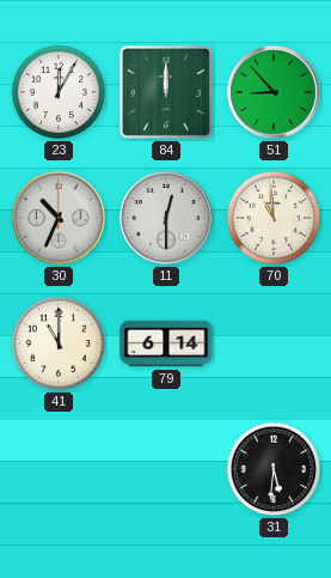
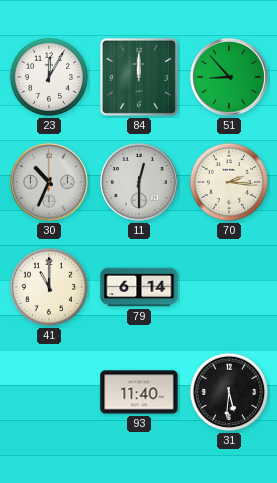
70: 10:59 -> 2:16
93: none -> 11:40
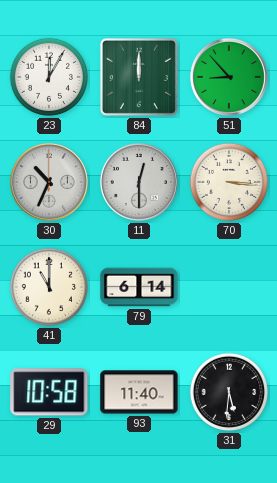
70: 2:16 -> 3:16
29: none -> 10:58
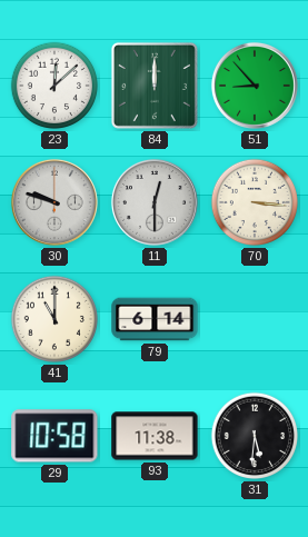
23: 12:05 -> 12:08
30: 10:34 -> 9:48
93: 11:40 -> 11:38
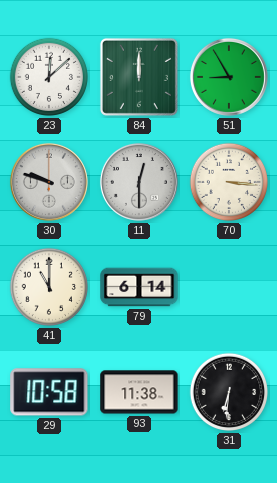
51: 8:53 -> 8:55
31: 5:31 -> 6:31
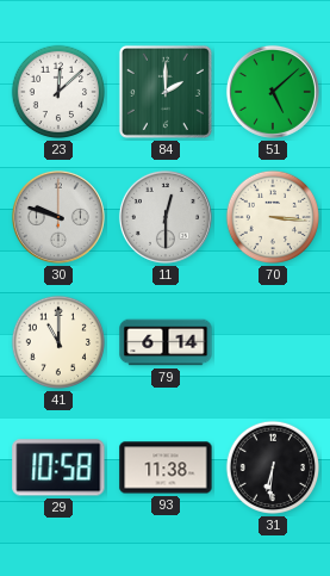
84: 12:00 -> 2:00
51: 8:55 -> 5:08
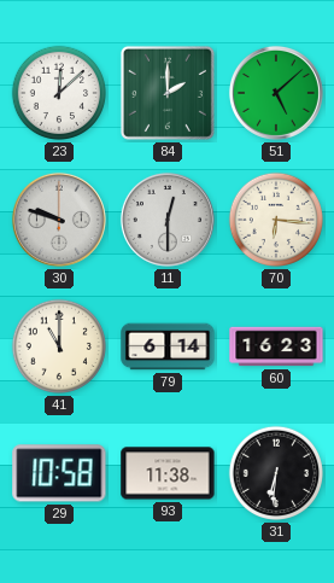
70: 3:16 -> 6:16
60: none -> 16:23
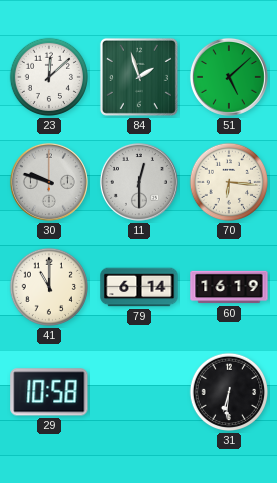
84: 2:00 -> 1:57
60: 16:23 -> 16:19
93: 11:38 -> none
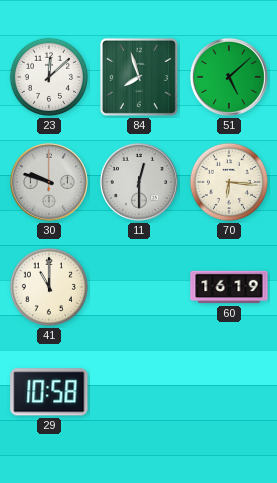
84: 1:57 -> 7:57
79: 6:14 -> none
31: 6:31 -> none
